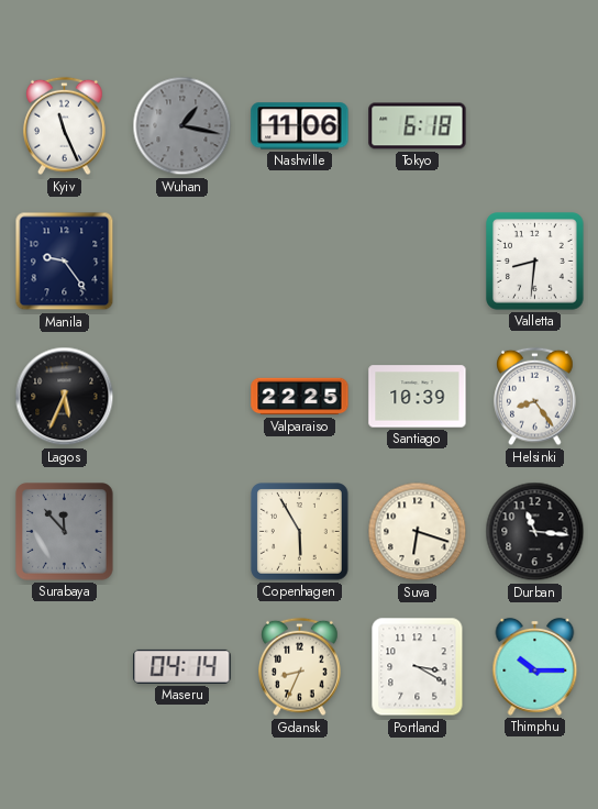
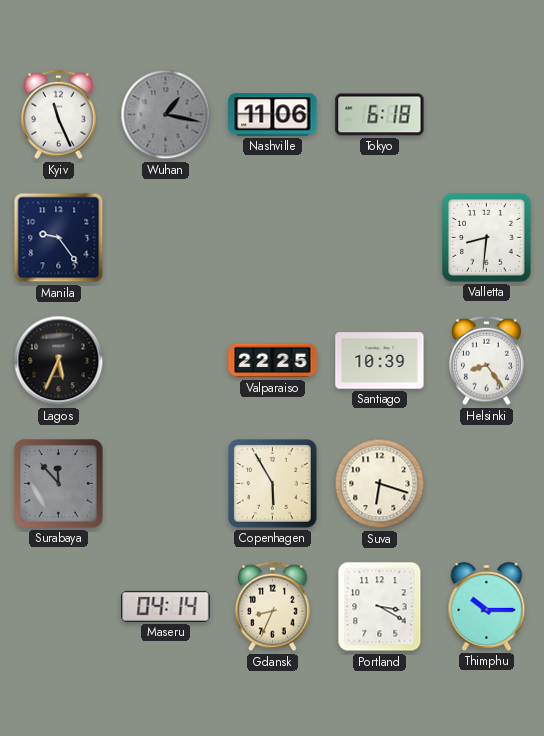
Durban: 11:16 -> none
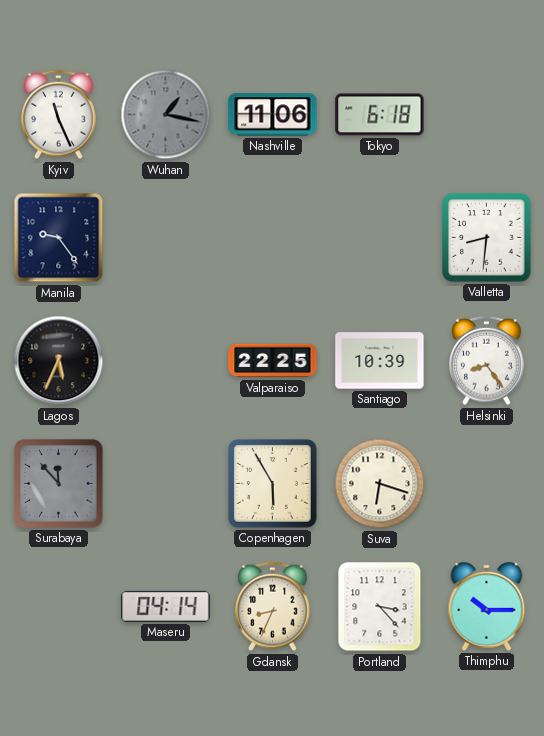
Portland: 3:20 -> 3:23
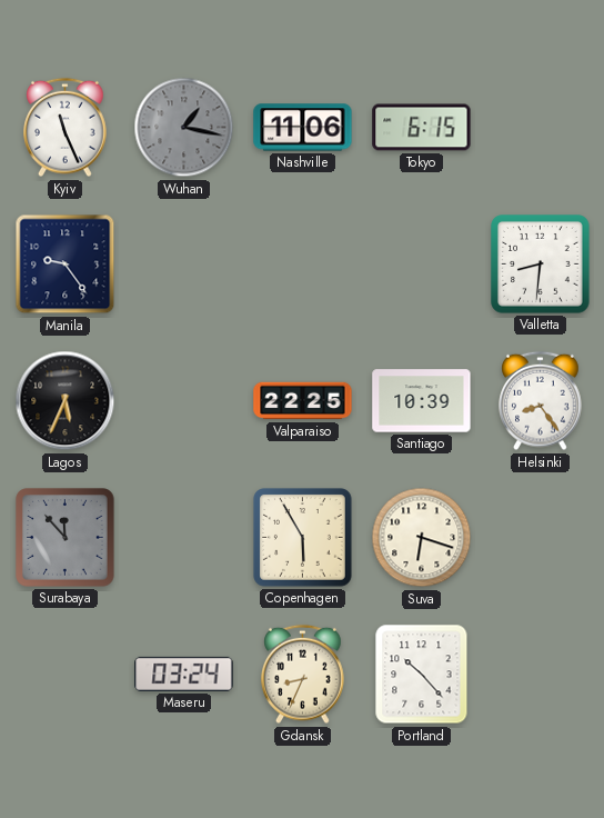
Tokyo: 6:18 -> 6:15
Maseru: 04:14 -> 03:24
Portland: 3:23 -> 10:23
Thimphu: 10:15 -> none
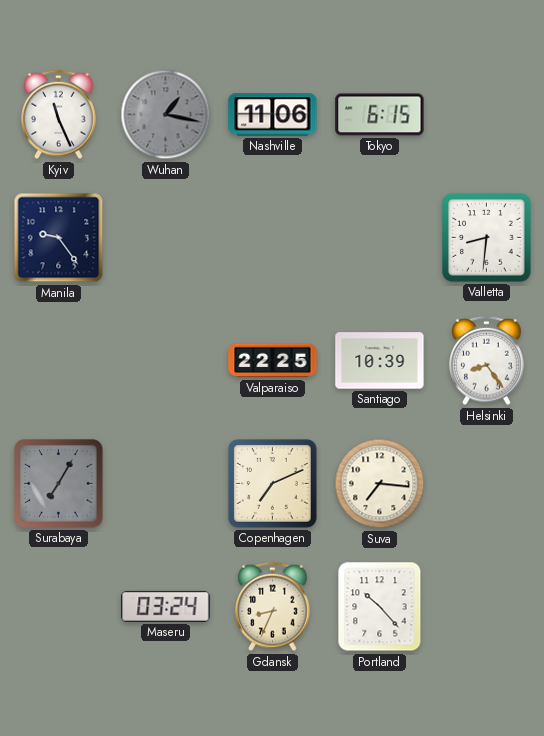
Lagos: 5:34 -> none
Surabaya: 11:53 -> 7:05
Copenhagen: 5:55 -> 7:11
Suva: 6:18 -> 7:16
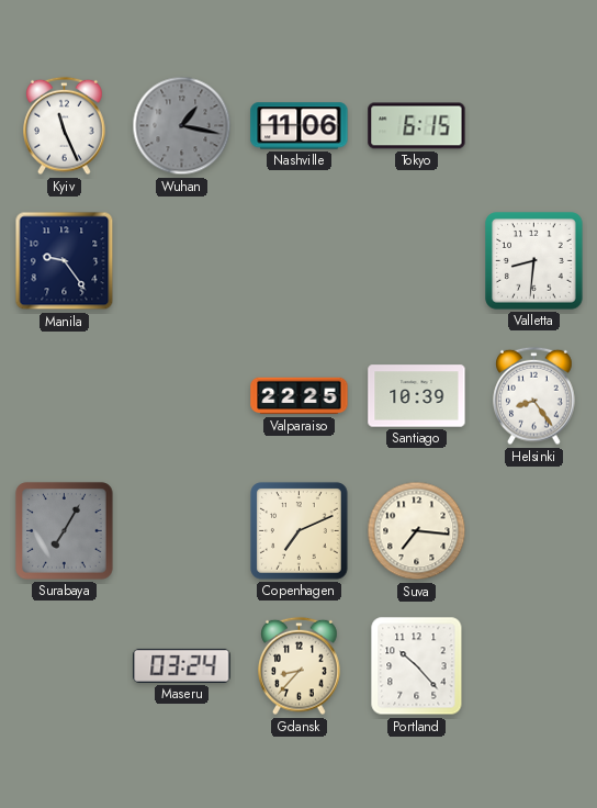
Gdansk: 8:34 -> 8:37
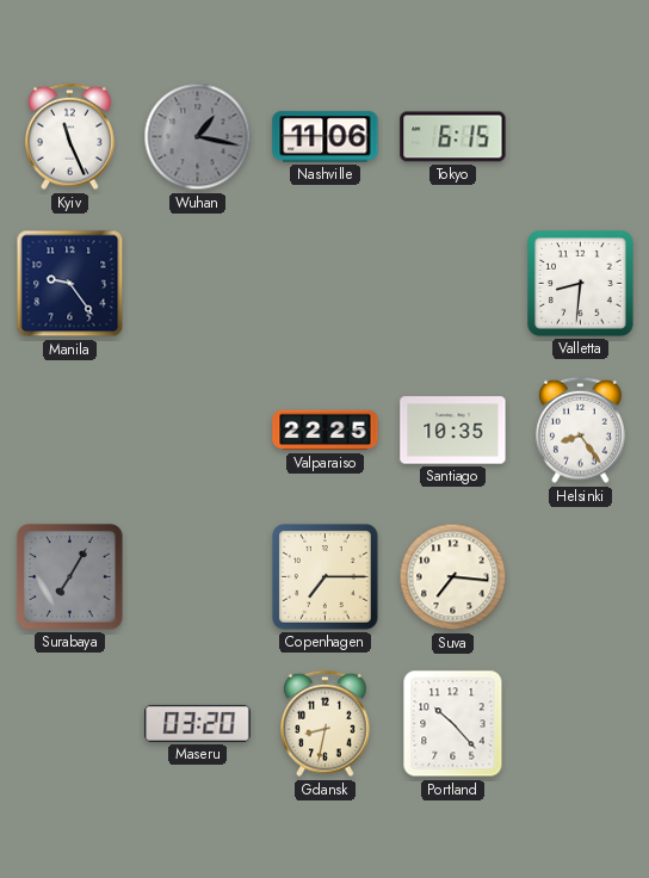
Santiago: 10:39 -> 10:35
Copenhagen: 7:11 -> 7:15
Maseru: 03:24 -> 03:20
Gdansk: 8:37 -> 8:32
